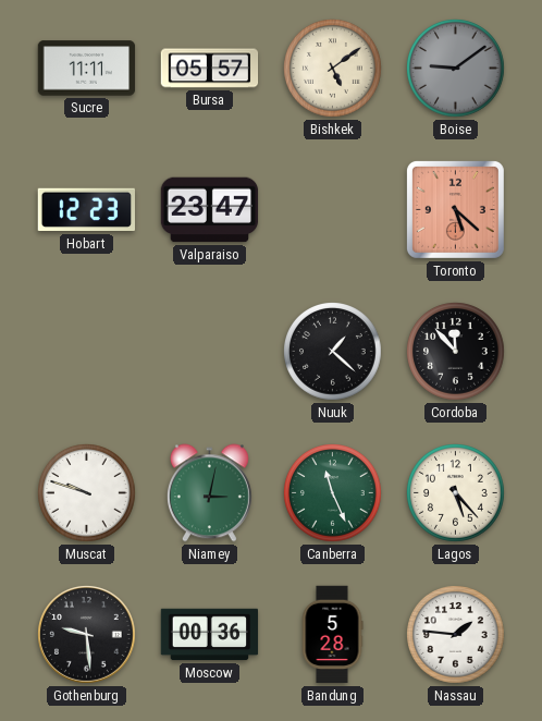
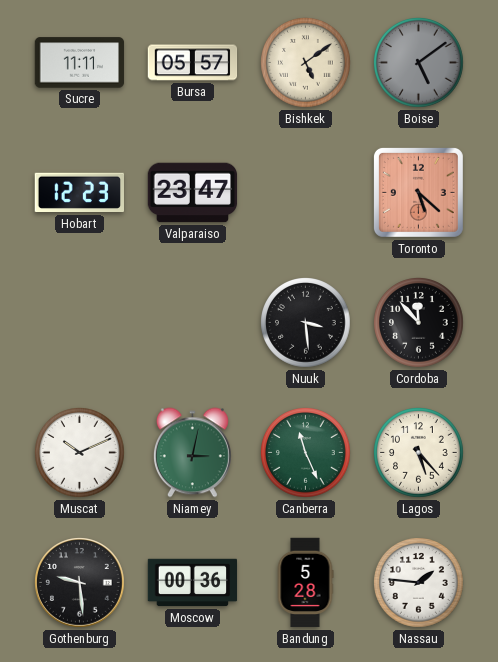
Boise: 9:09 -> 5:09
Nuuk: 1:22 -> 3:29
Muscat: 9:48 -> 10:11
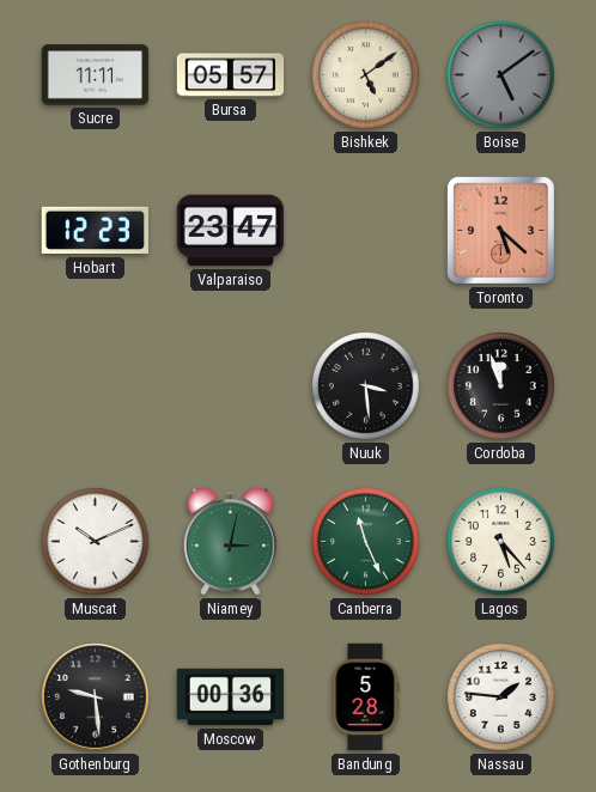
Cordoba: 11:53 -> 11:57
